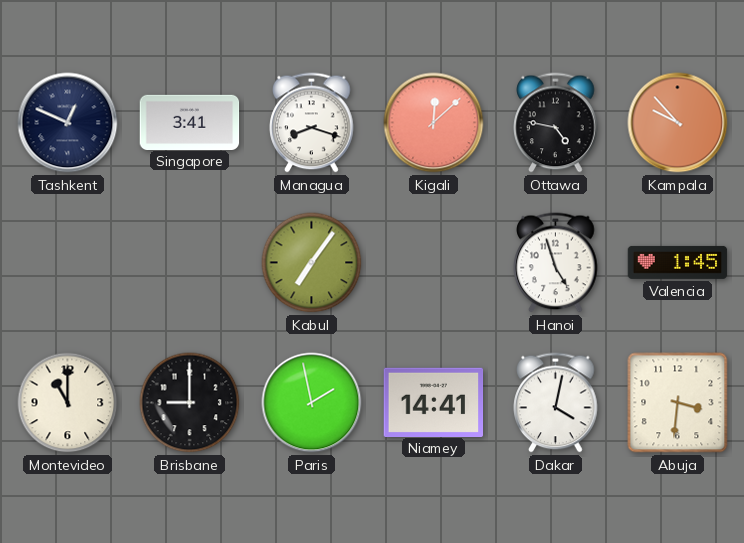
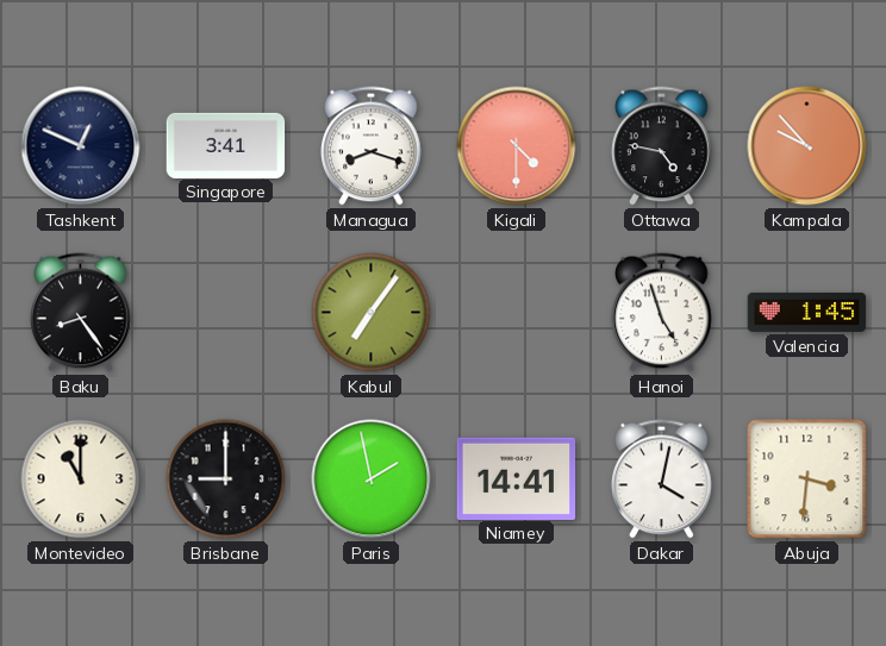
Kigali: 12:08 -> 4:30
Baku: none -> 8:24
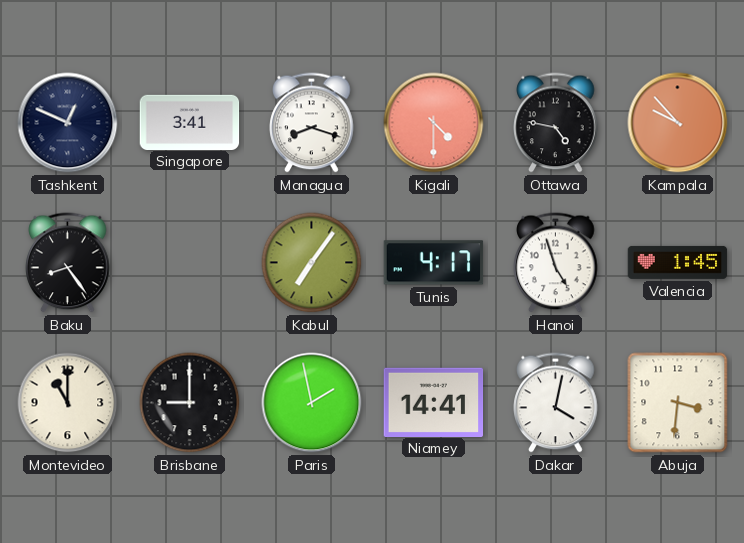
Tunis: none -> 4:17
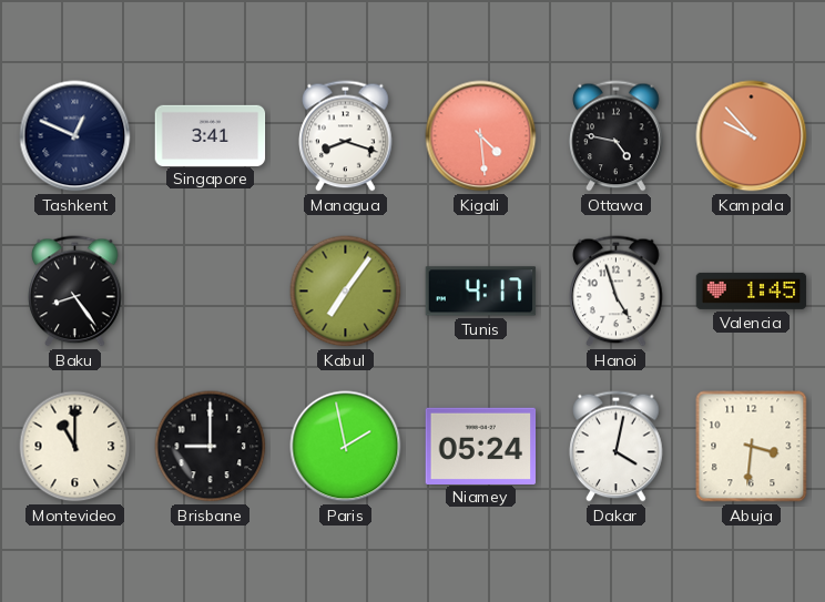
Kigali: 4:30 -> 4:29
Niamey: 14:41 -> 05:24
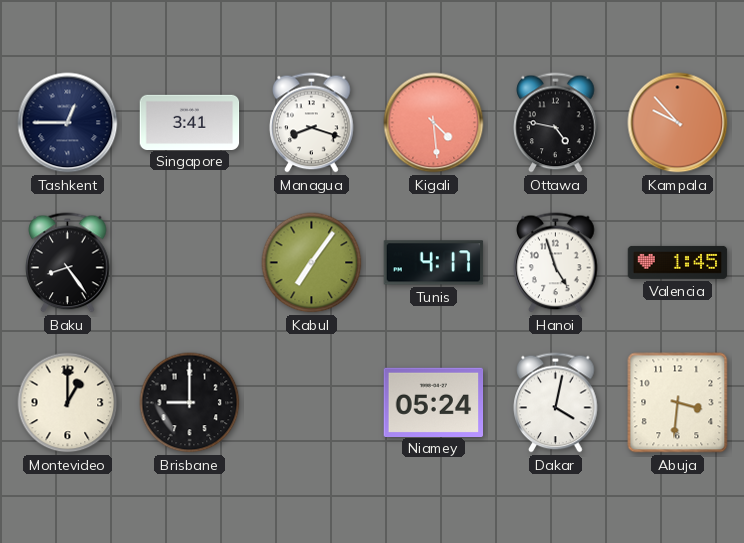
Tashkent: 12:49 -> 12:45
Montevideo: 11:00 -> 1:00
Paris: 1:58 -> none
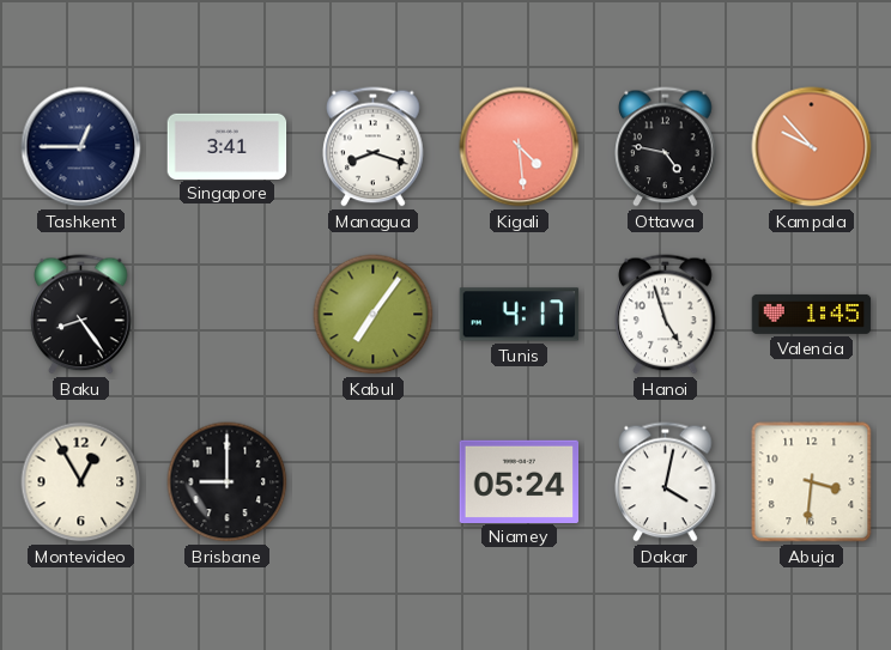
Montevideo: 1:00 -> 12:55
